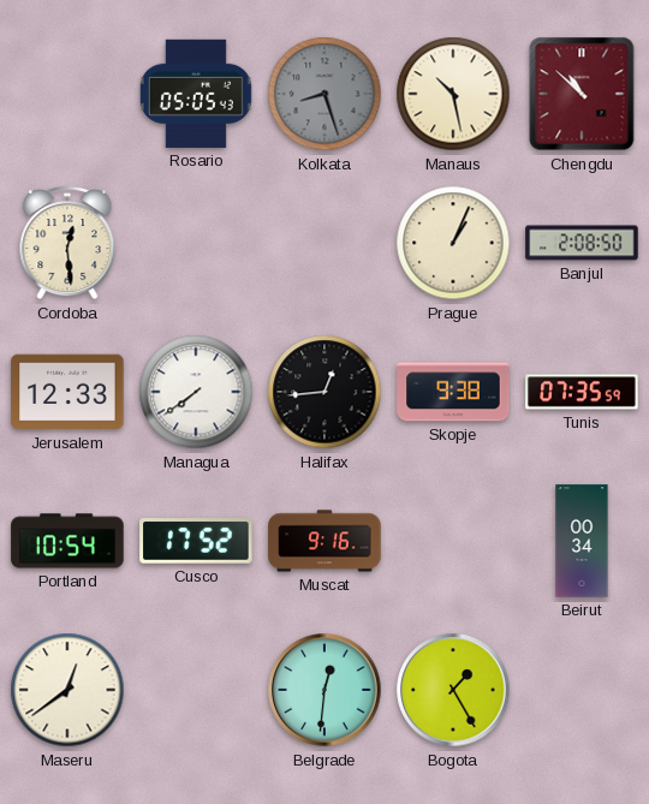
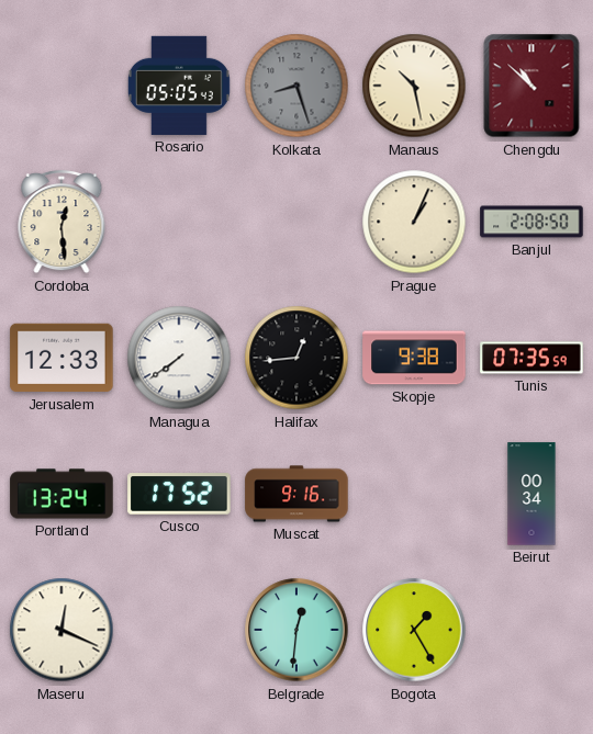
Portland: 10:54 -> 13:24
Maseru: 12:39 -> 12:19
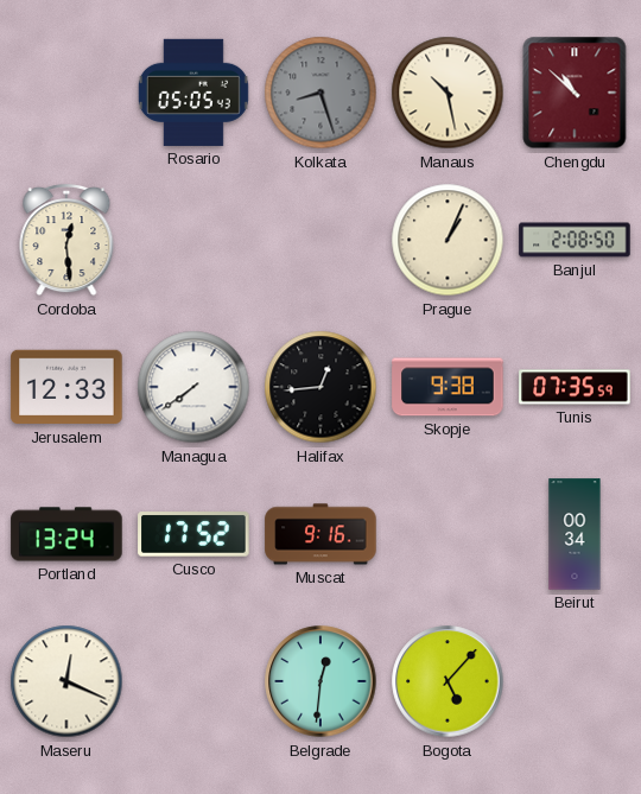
Bogota: 1:25 -> 5:07
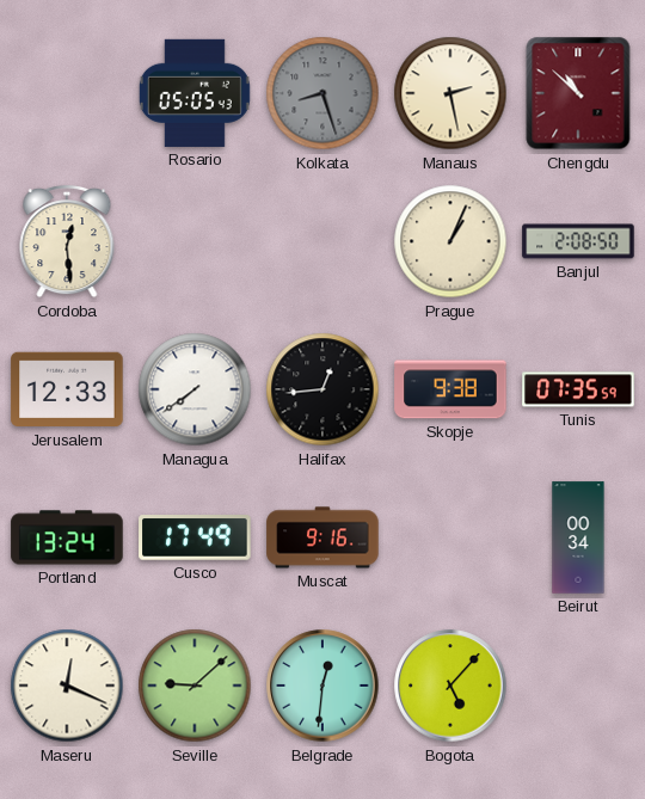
Manaus: 10:28 -> 2:28
Cusco: 17:52 -> 17:49
Seville: none -> 9:08
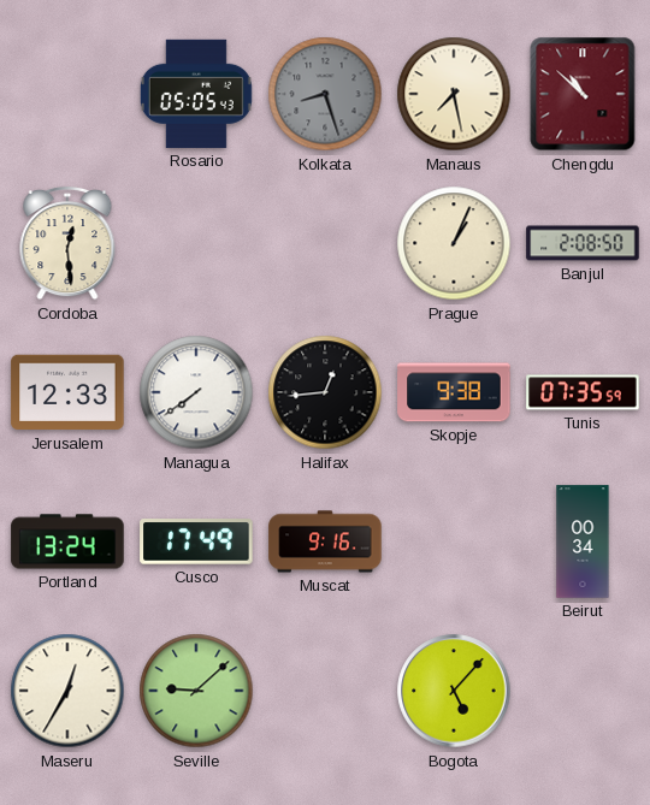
Manaus: 2:28 -> 7:28
Maseru: 12:19 -> 12:35
Belgrade: 12:31 -> none
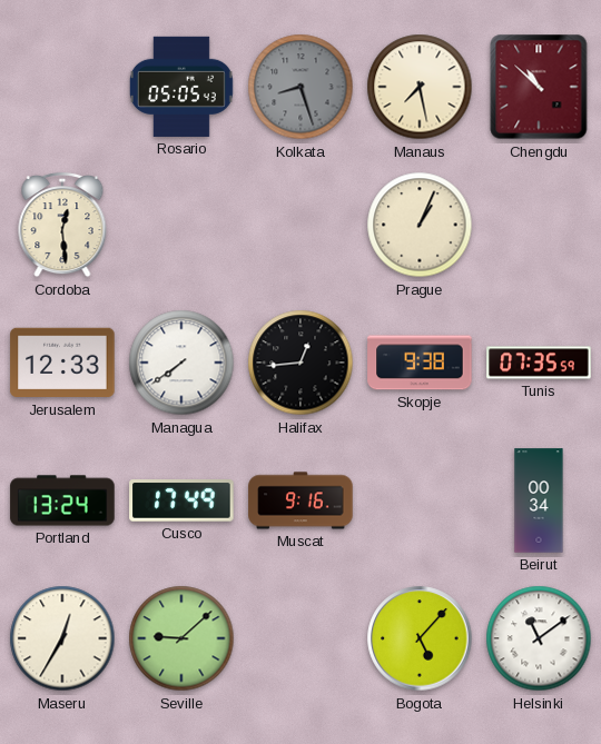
Banjul: 2:08 -> none
Helsinki: none -> 11:09
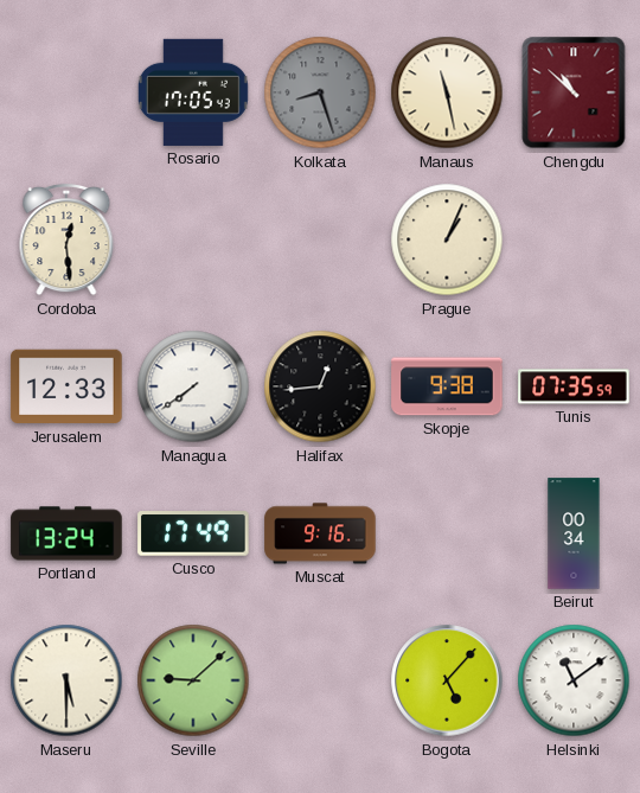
Rosario: 05:05 -> 17:05
Manaus: 7:28 -> 11:28
Maseru: 12:35 -> 5:30
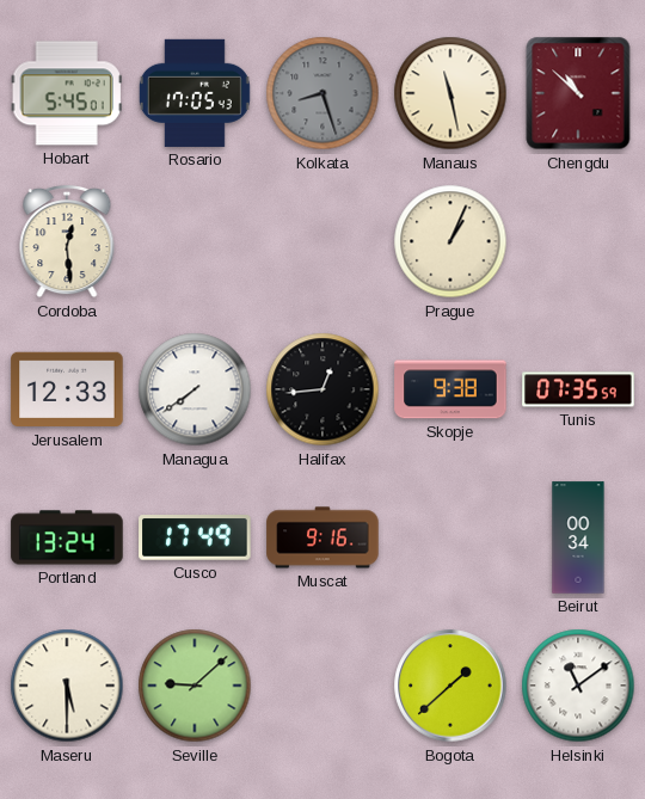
Hobart: none -> 5:45
Bogota: 5:07 -> 1:38
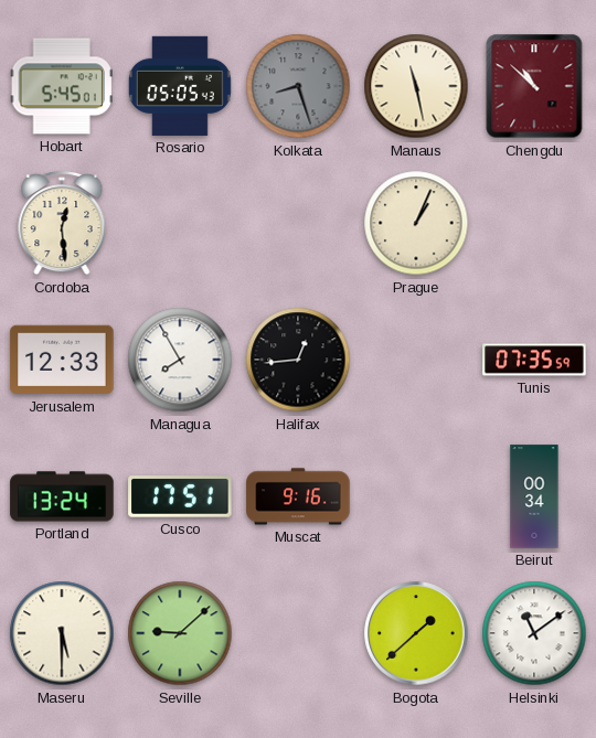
Rosario: 17:05 -> 05:05
Managua: 7:39 -> 7:55
Skopje: 9:38 -> none
Cusco: 17:49 -> 17:51
